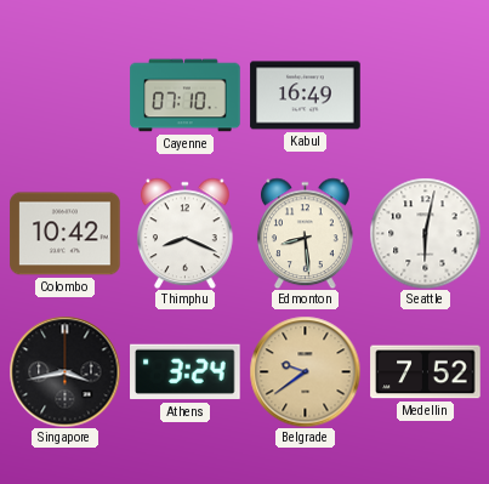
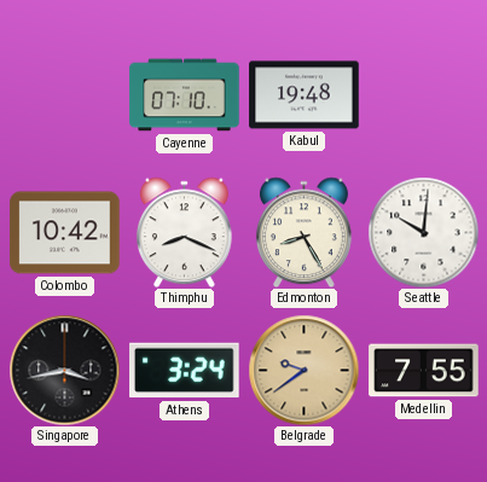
Kabul: 16:49 -> 19:48
Edmonton: 8:29 -> 8:25
Seattle: 6:02 -> 10:01
Medellin: 7:52 -> 7:55
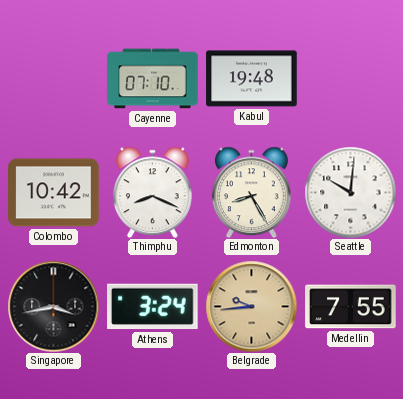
Belgrade: 9:39 -> 9:44
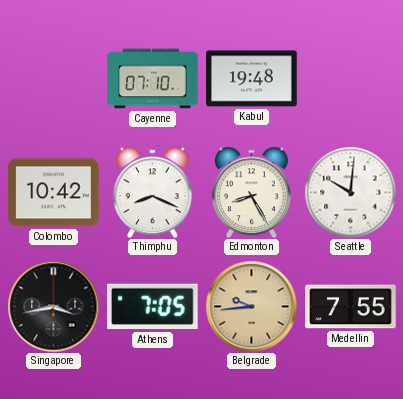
Athens: 3:24 -> 7:05
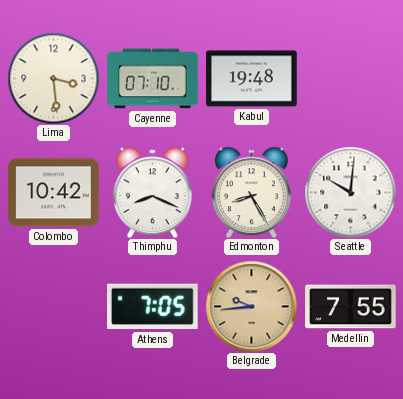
Lima: none -> 3:29
Singapore: 3:43 -> none
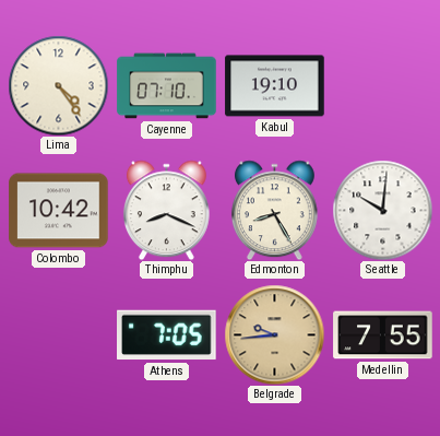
Lima: 3:29 -> 4:24
Kabul: 19:48 -> 19:10
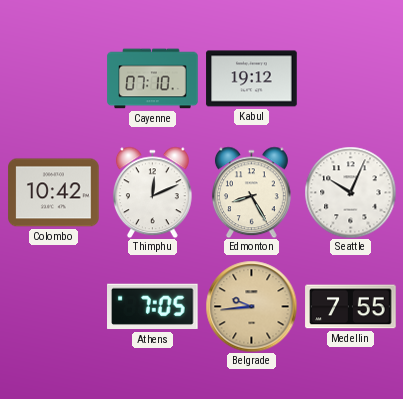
Lima: 4:24 -> none
Kabul: 19:10 -> 19:12
Thimphu: 8:19 -> 12:11
Seattle: 10:01 -> 10:04
